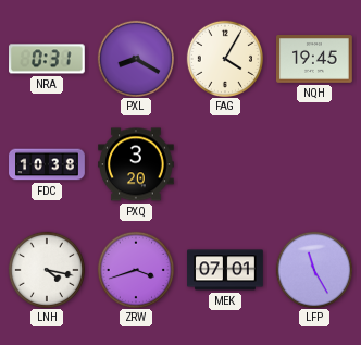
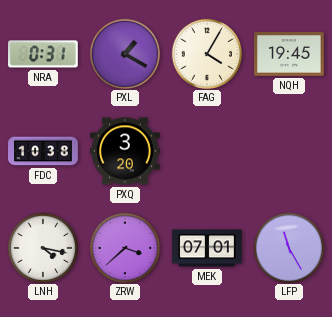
PXL: 8:20 -> 1:20
ZRW: 3:42 -> 3:38
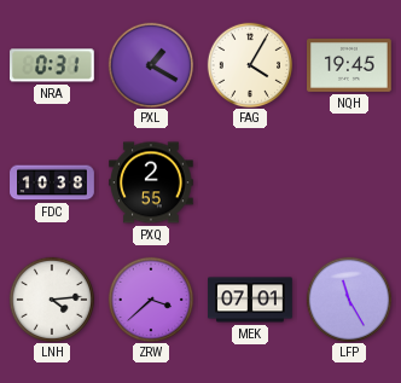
PXQ: 3:20 -> 2:55
LNH: 4:17 -> 4:14
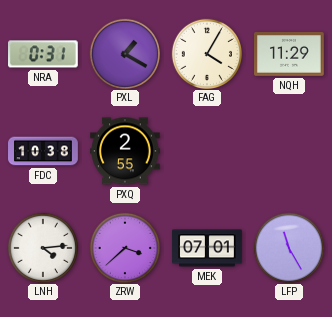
NQH: 19:45 -> 11:29
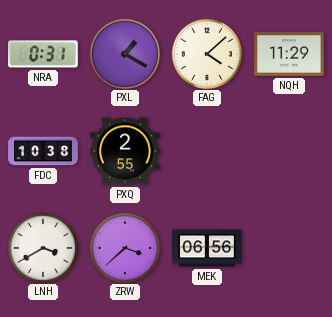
FAG: 4:05 -> 4:08
LNH: 4:14 -> 3:40
MEK: 07:01 -> 06:56
LFP: 11:25 -> none
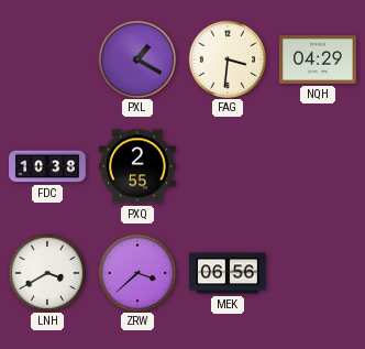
NRA: 0:31 -> none
FAG: 4:08 -> 3:31
NQH: 11:29 -> 04:29
